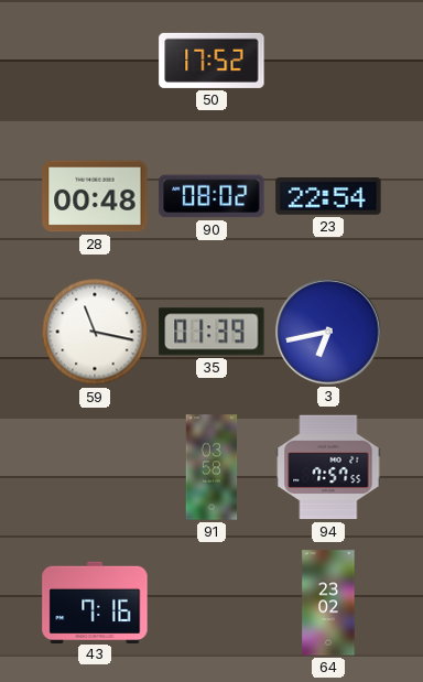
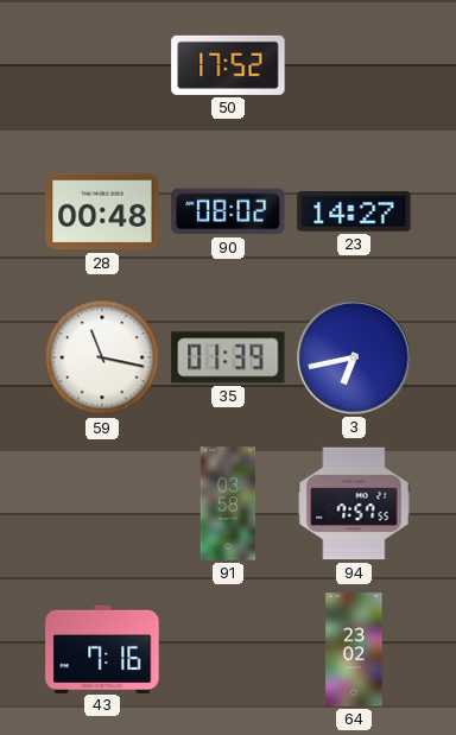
23: 22:54 -> 14:27
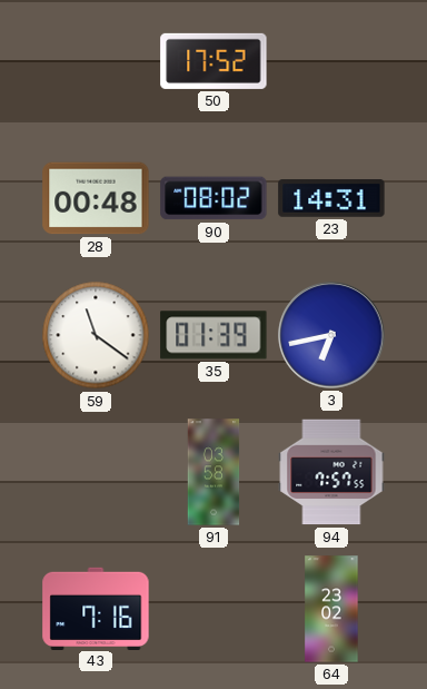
23: 14:27 -> 14:31
59: 11:17 -> 11:21
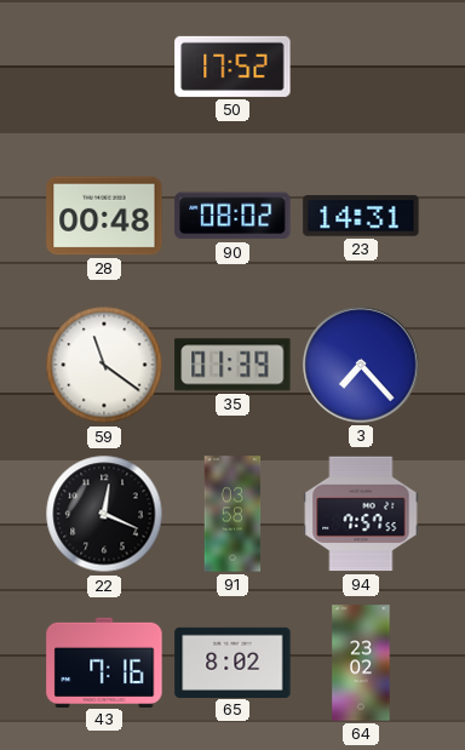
3: 6:43 -> 7:23
22: none -> 12:19
65: none -> 8:02
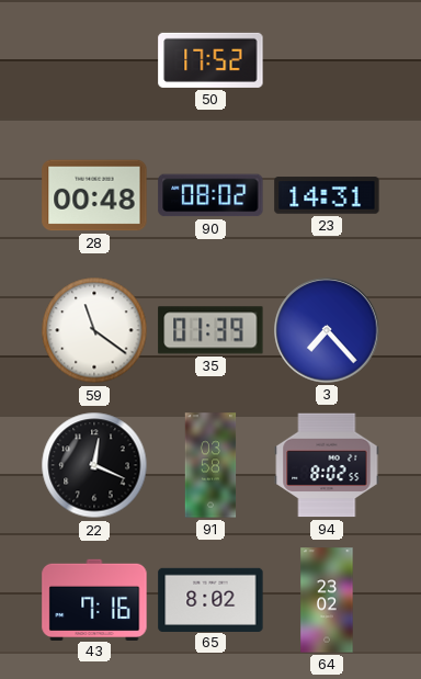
94: 7:57 -> 8:02
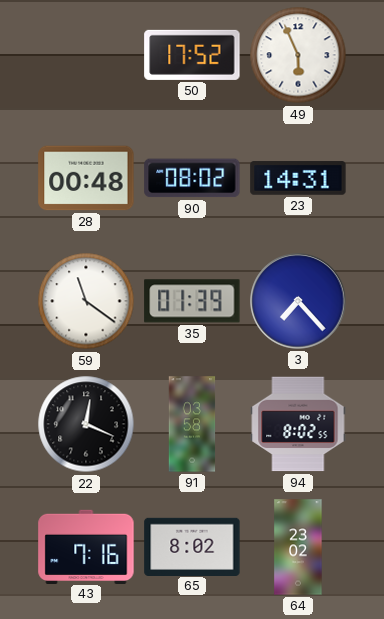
49: none -> 5:56
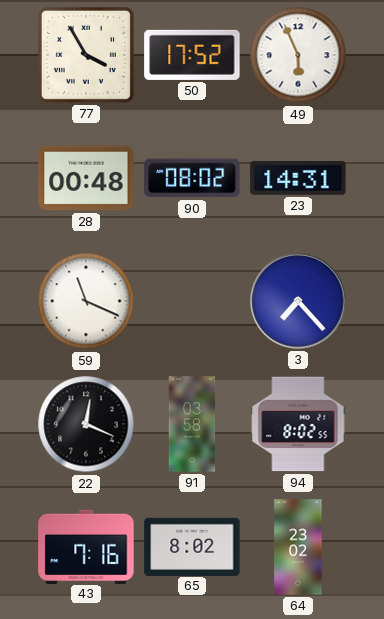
77: none -> 3:55
59: 11:21 -> 11:19
35: 01:39 -> none
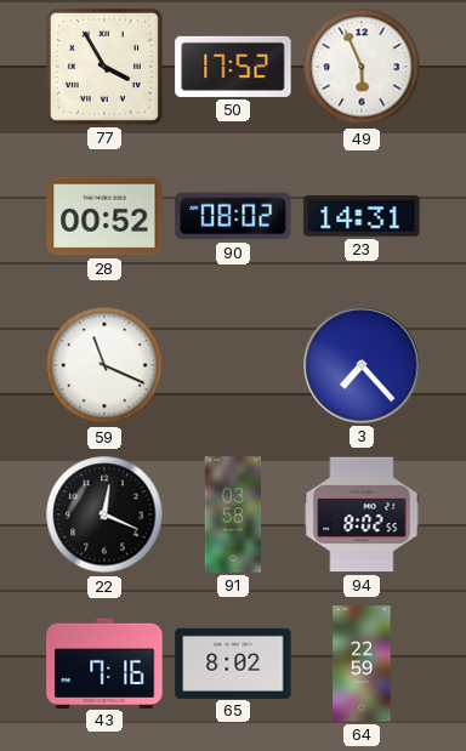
28: 00:48 -> 00:52
64: 23:02 -> 22:59
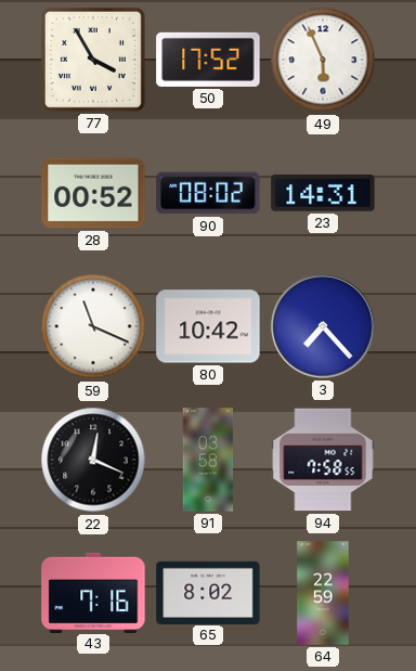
80: none -> 10:42
94: 8:02 -> 7:58
